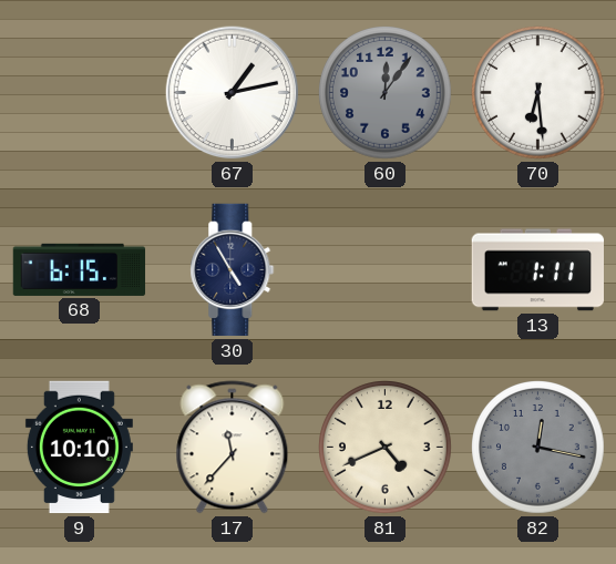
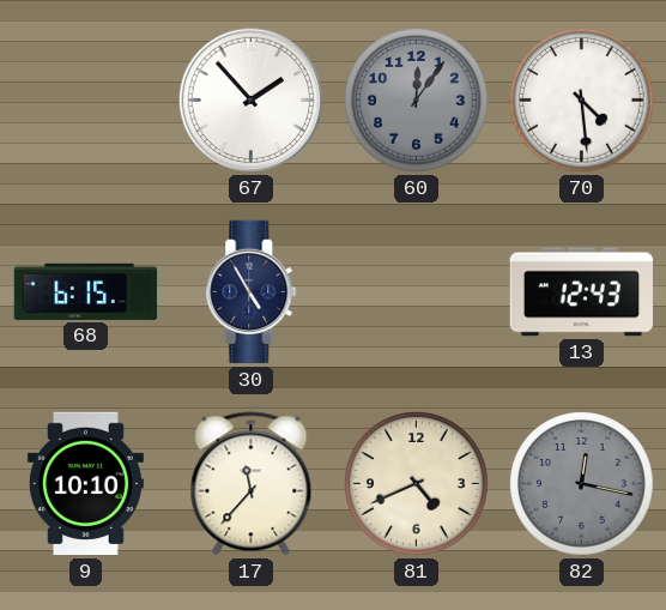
67: 1:13 -> 1:53
70: 6:29 -> 4:29
13: 1:11 -> 12:43
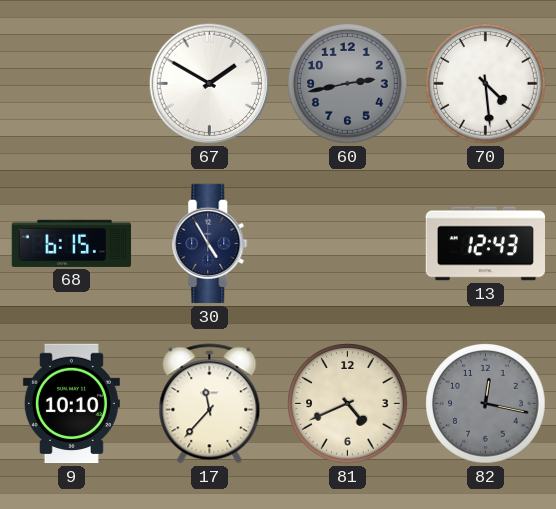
67: 1:53 -> 1:50
60: 12:06 -> 2:43
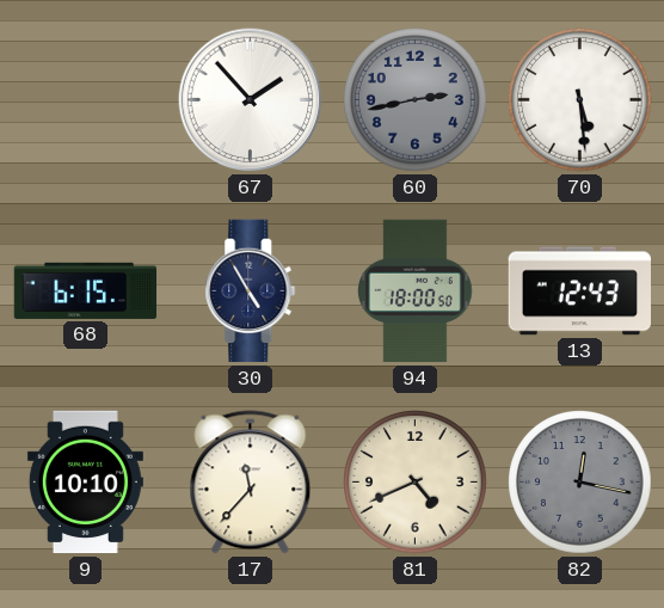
67: 1:50 -> 1:53
70: 4:29 -> 5:29
94: none -> 18:00
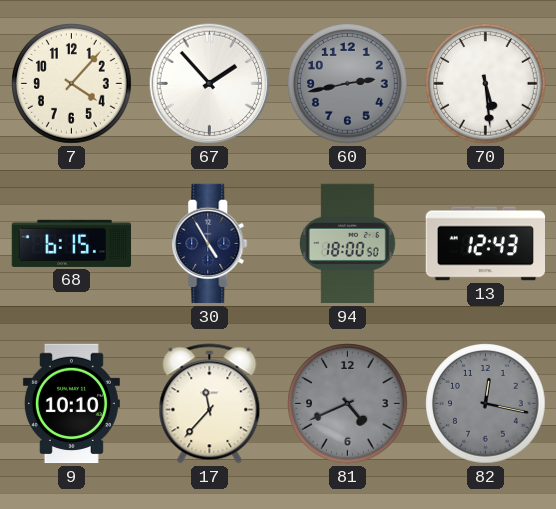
7: none -> 4:07
81 dial: cream -> grey
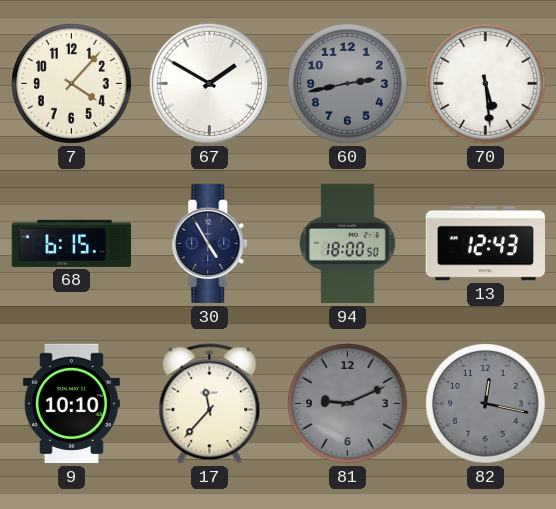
67: 1:53 -> 1:50
81: 4:41 -> 9:11
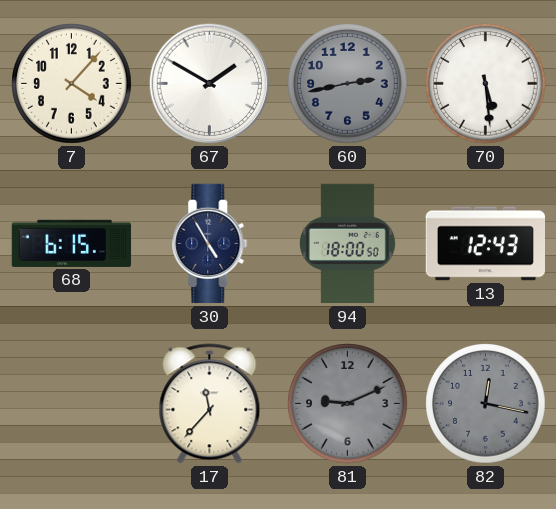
9: 10:10 -> none
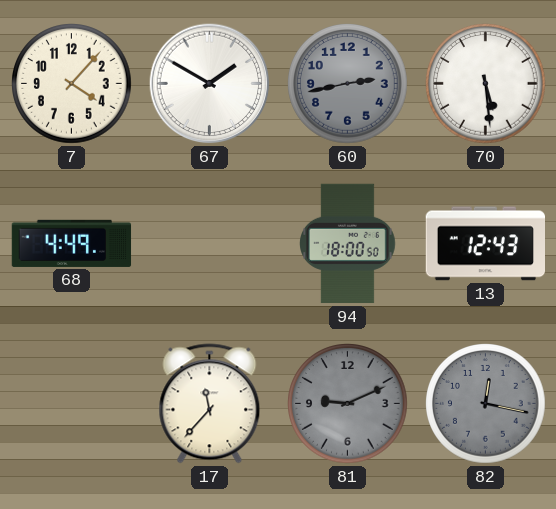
68: 6:15 -> 4:49
30: 4:55 -> none
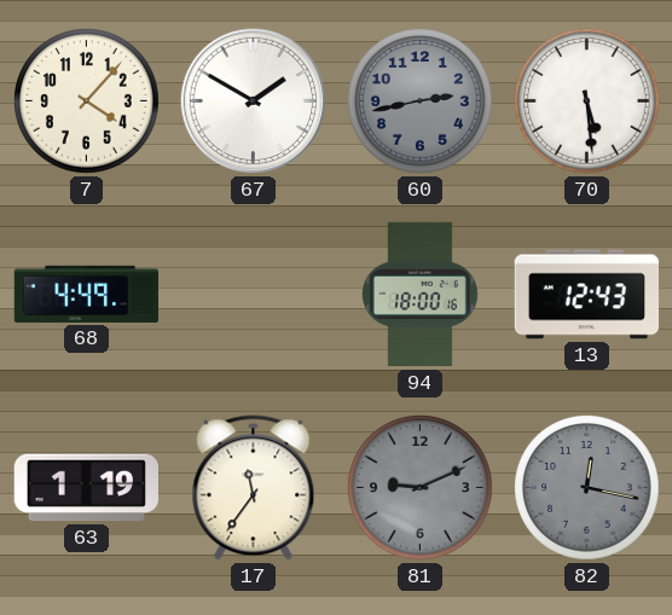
94: 18:00:50 -> 18:00:16
63: none -> 1:19
17: 11:37 -> 11:36
